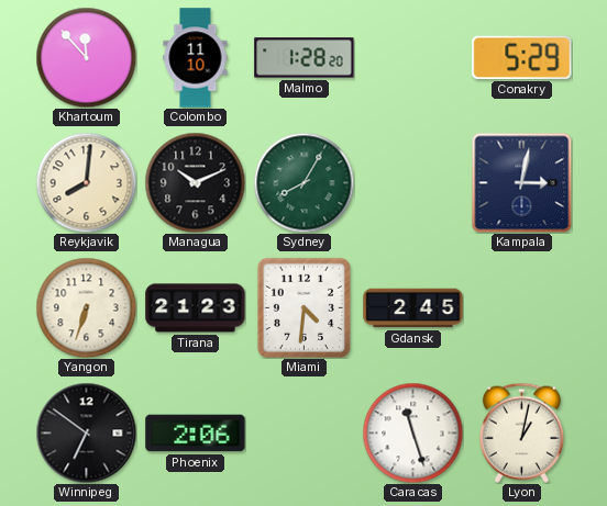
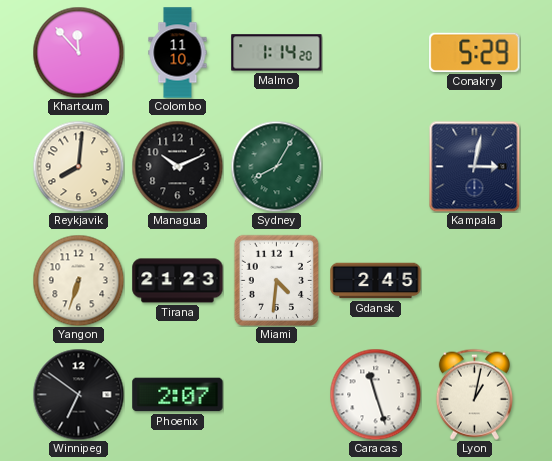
Malmo: 1:28 -> 1:14
Phoenix: 2:06 -> 2:07
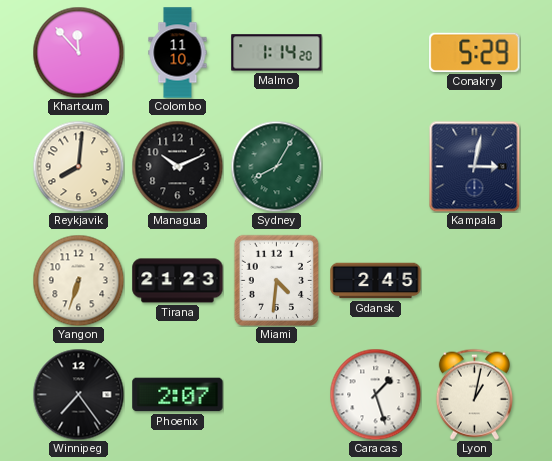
Winnipeg: 6:51 -> 7:24
Caracas: 11:27 -> 1:27
